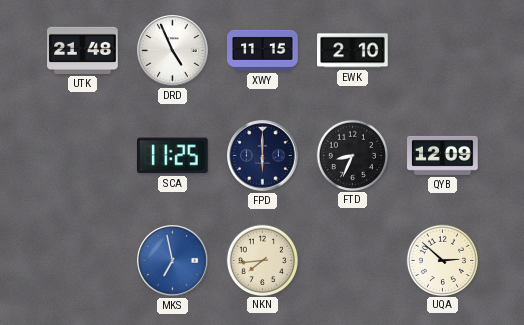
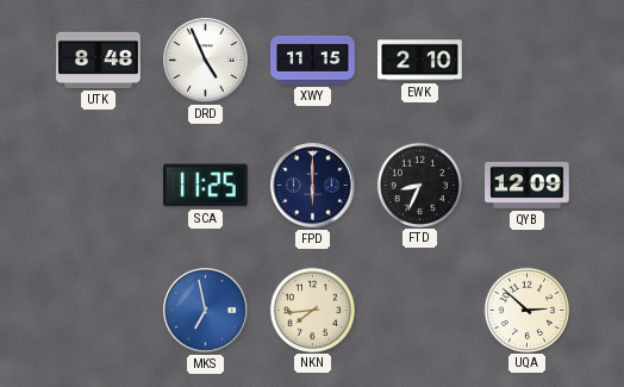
UTK: 21:48 -> 8:48
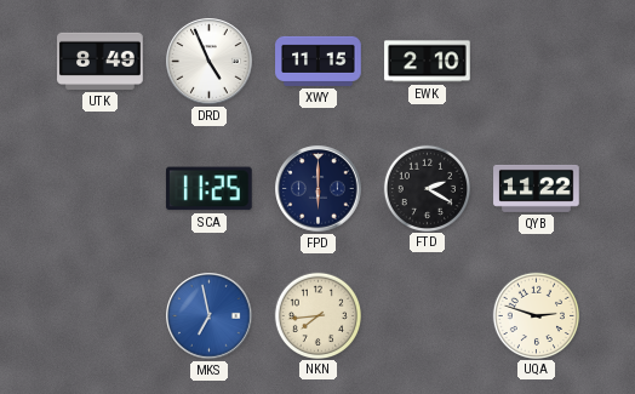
UTK: 8:48 -> 8:49
FTD: 8:34 -> 2:20
QYB: 12:09 -> 11:22
UQA: 2:52 -> 2:48
